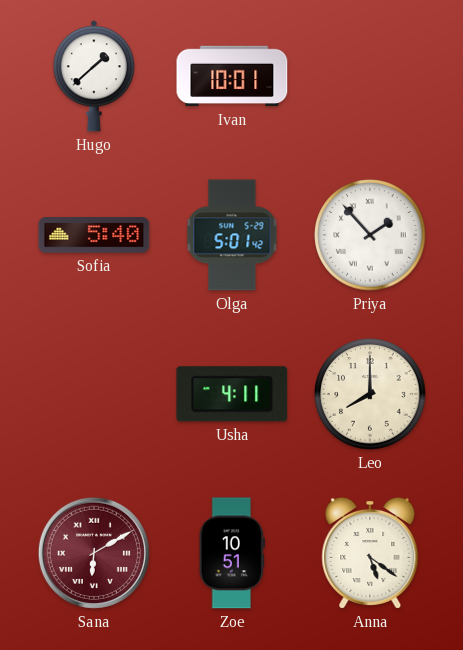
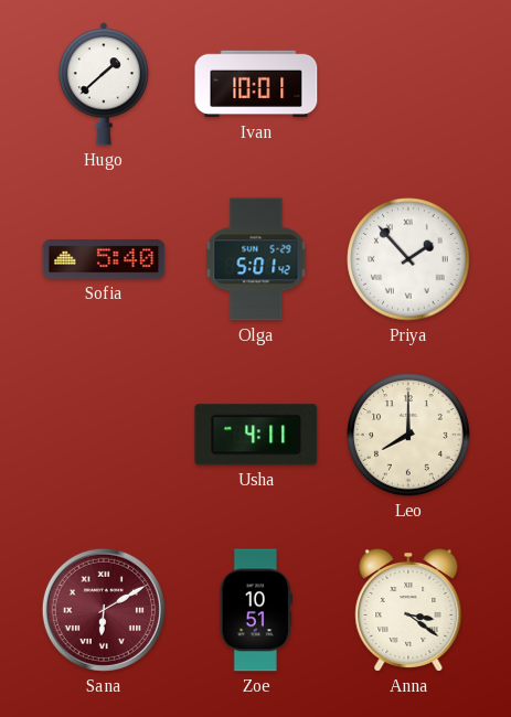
Anna: 5:21 -> 3:21
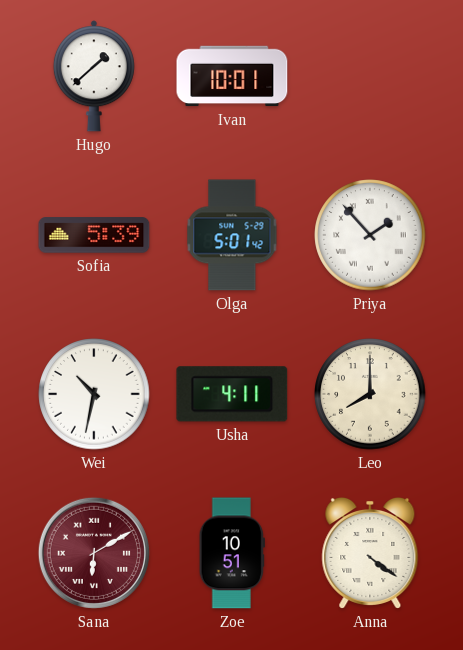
Sofia: 5:40 -> 5:39
Wei: none -> 10:32
Anna: 3:21 -> 4:21
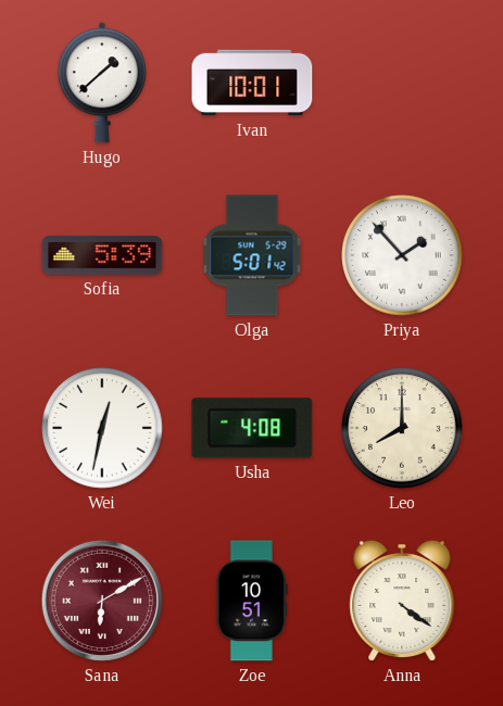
Wei: 10:32 -> 12:32
Usha: 4:11 -> 4:08
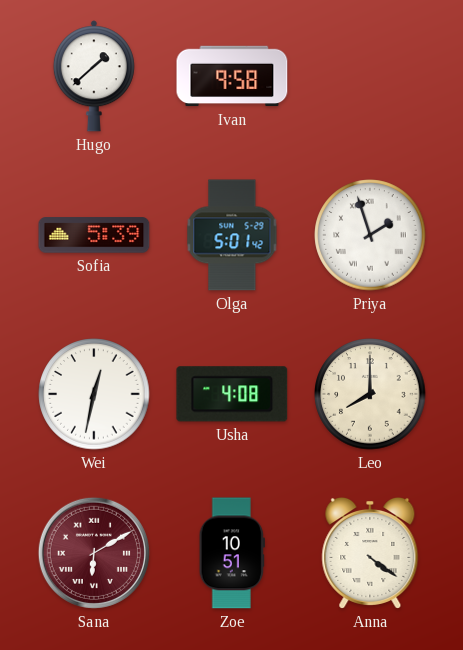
Ivan: 10:01 -> 9:58
Priya: 1:53 -> 1:57
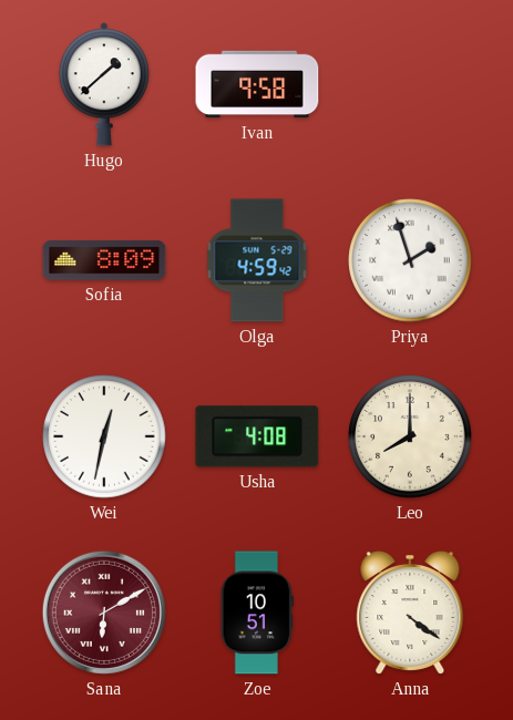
Sofia: 5:39 -> 8:09
Olga: 5:01 -> 4:59
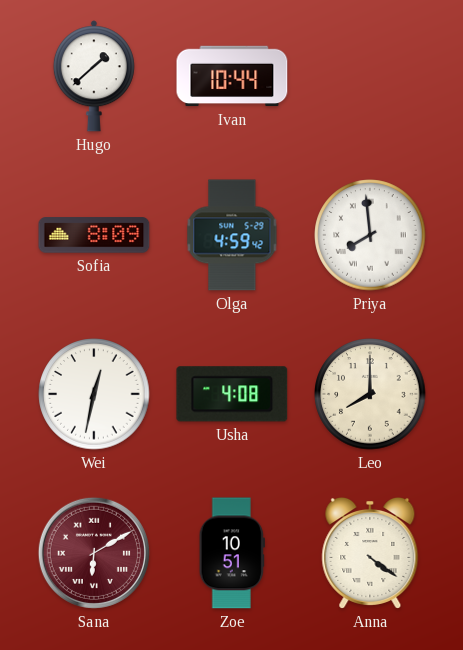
Ivan: 9:58 -> 10:44
Priya: 1:57 -> 7:59
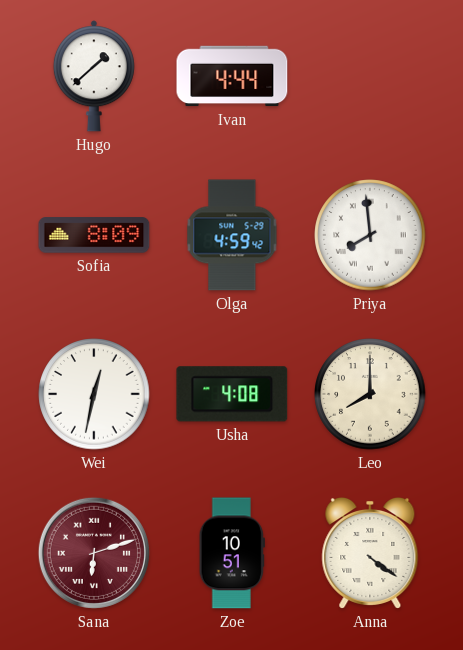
Ivan: 10:44 -> 4:44
Sana: 6:10 -> 6:12
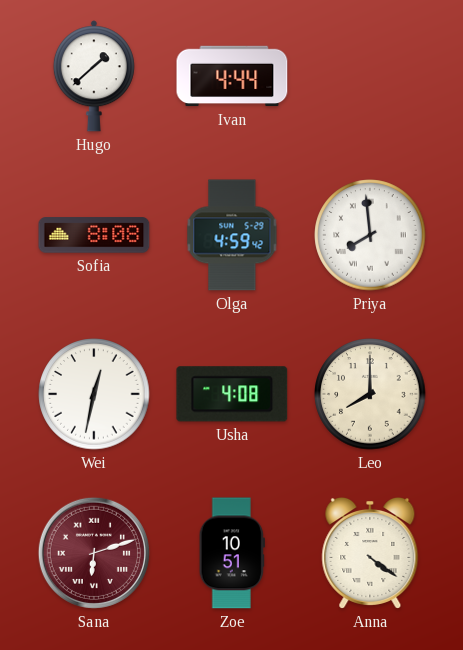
Sofia: 8:09 -> 8:08
